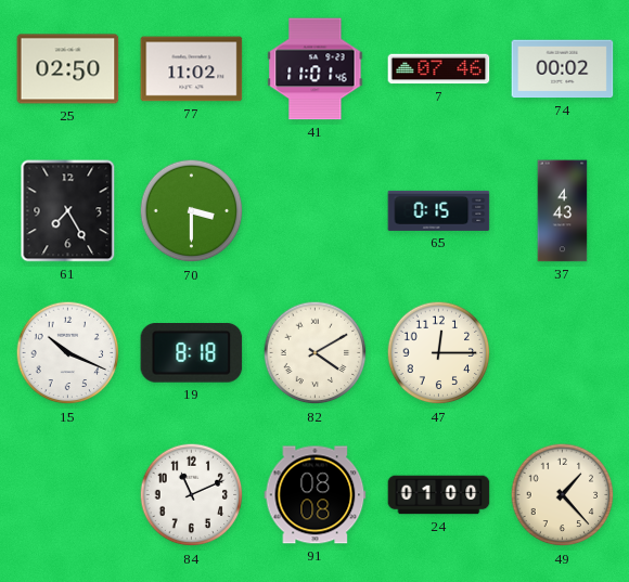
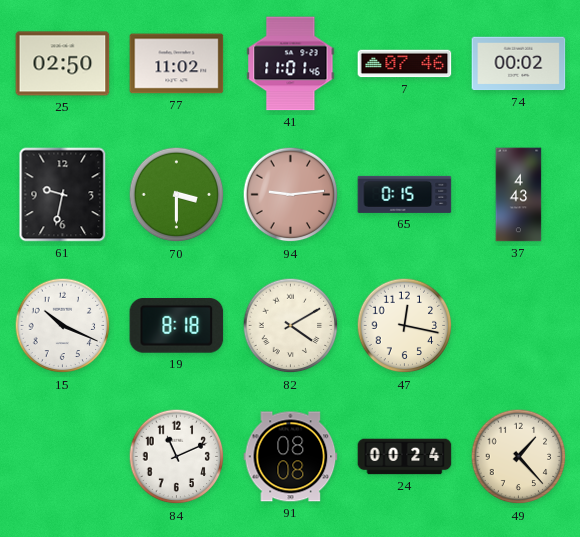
61: 7:25 -> 9:32
94: none -> 9:14
47: 12:15 -> 12:17
24: 01:00 -> 00:24
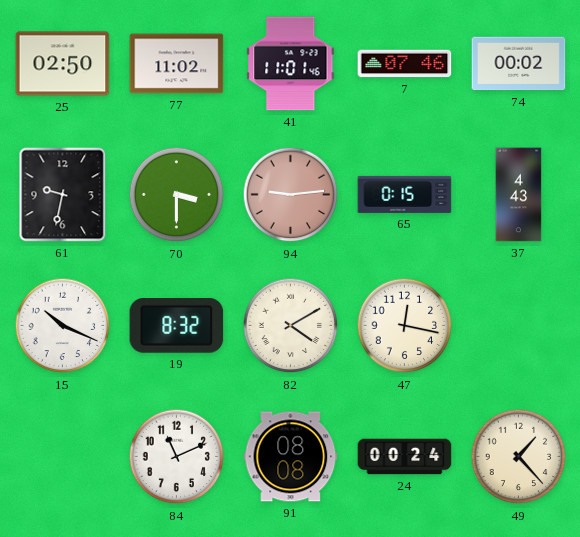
19: 8:18 -> 8:32
